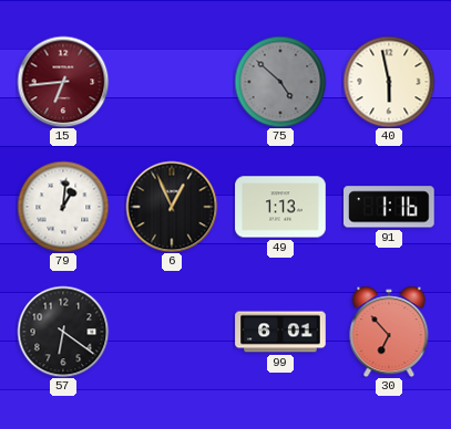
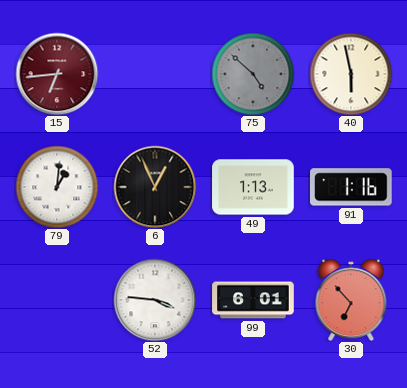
57: 6:21 -> none
52: none -> 3:46
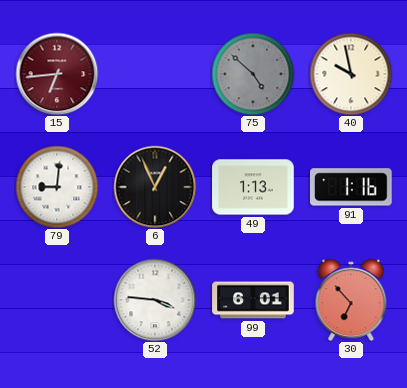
40: 5:58 -> 9:58
79: 1:01 -> 9:01
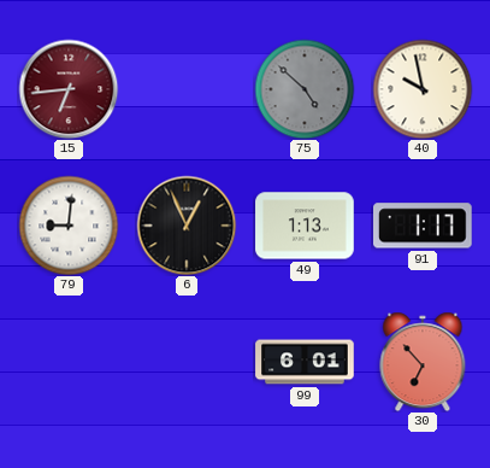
91: 1:16 -> 1:17
52: 3:46 -> none
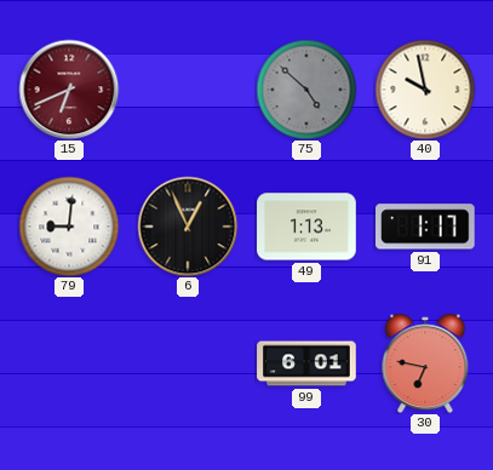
15: 6:44 -> 6:41
30: 6:53 -> 6:47
